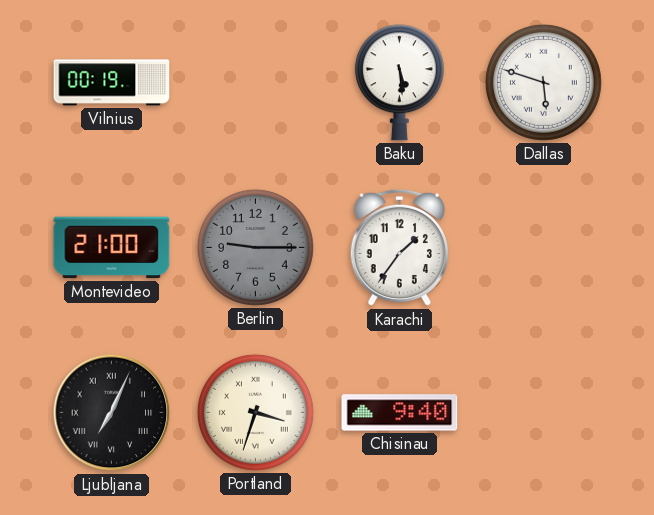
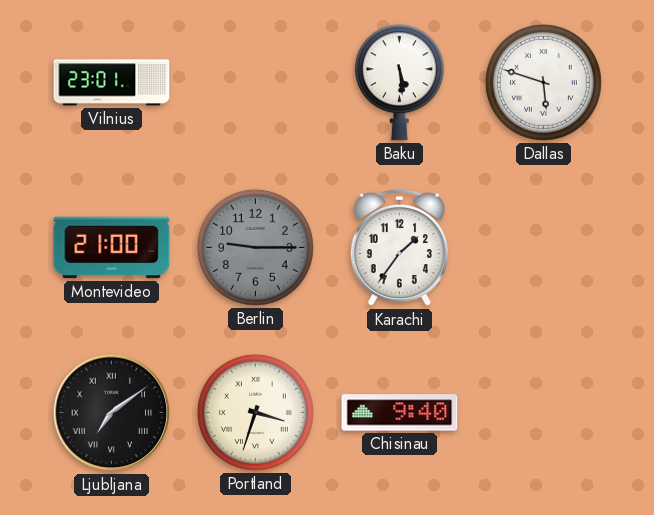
Vilnius: 00:19 -> 23:01
Ljubljana: 7:04 -> 7:09
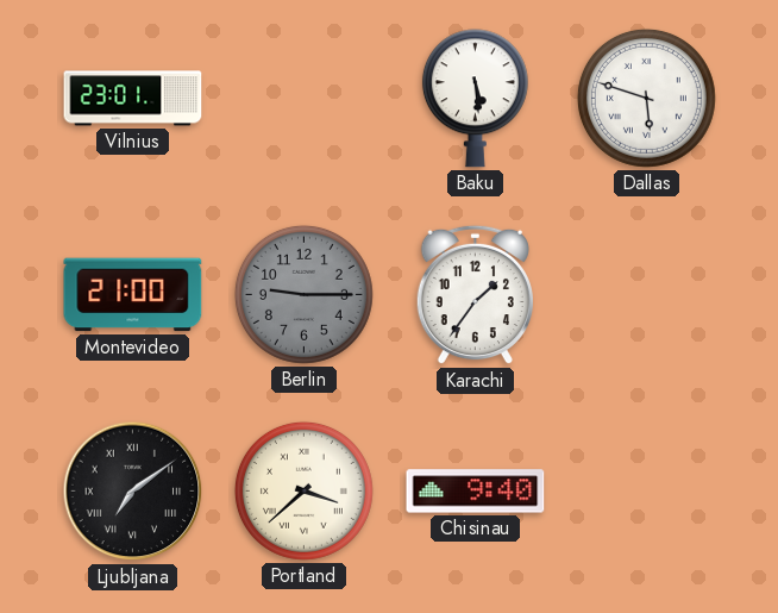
Portland: 3:33 -> 3:38
